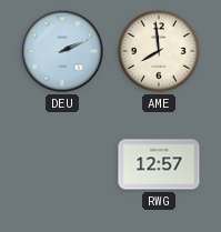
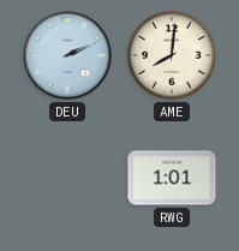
AME: 7:59 -> 8:01
RWG: 12:57 -> 1:01
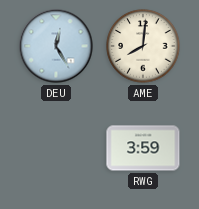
DEU: 2:11 -> 12:25
RWG: 1:01 -> 3:59
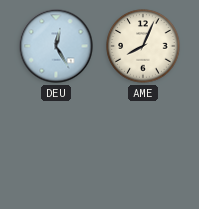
AME: 8:01 -> 8:04
RWG: 3:59 -> none
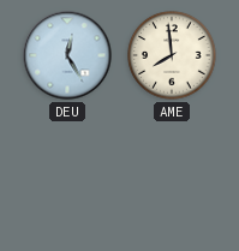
AME: 8:04 -> 7:59
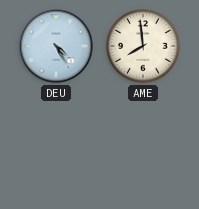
DEU: 12:25 -> 4:25
